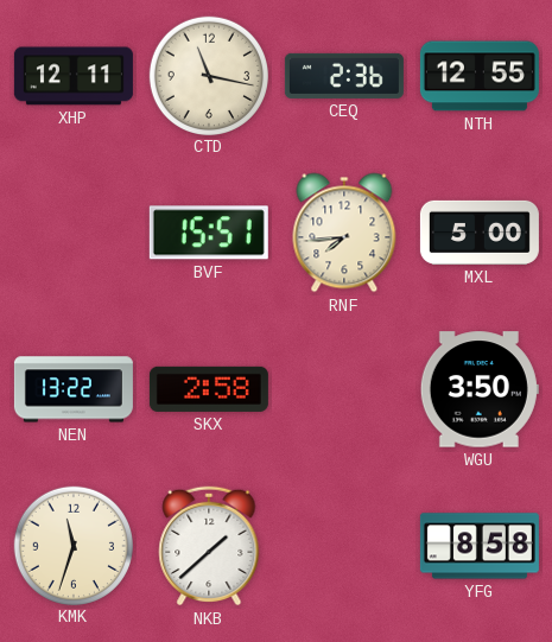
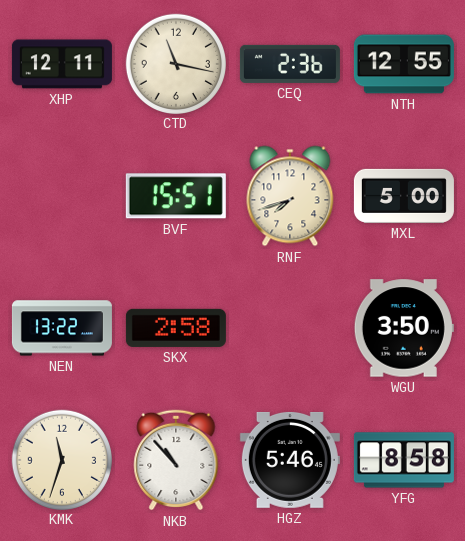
RNF: 7:44 -> 7:42
NKB: 1:38 -> 10:53
HGZ: none -> 5:46
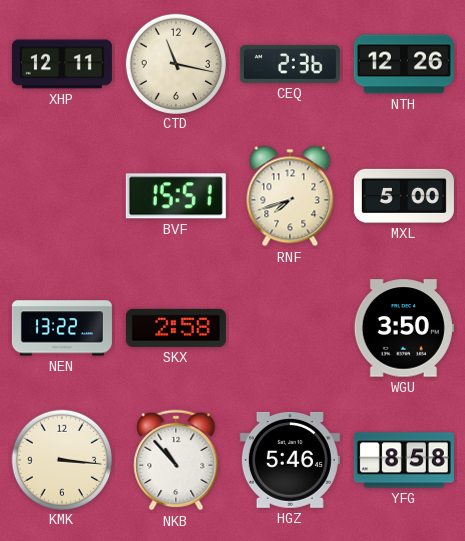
NTH: 12:55 -> 12:26
KMK: 11:33 -> 3:16
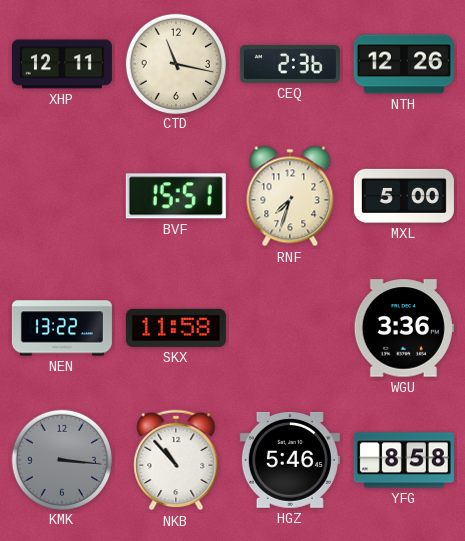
RNF: 7:42 -> 7:33
SKX: 2:58 -> 11:58
WGU: 3:50 -> 3:36
KMK dial: cream -> grey
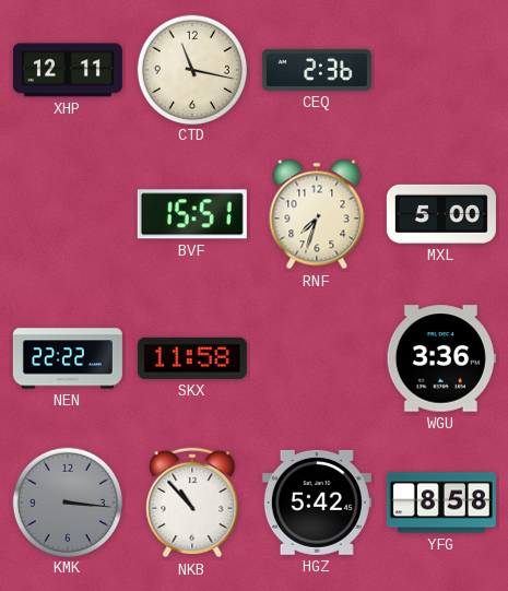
NTH: 12:26 -> none
NEN: 13:22 -> 22:22
HGZ: 5:46 -> 5:42
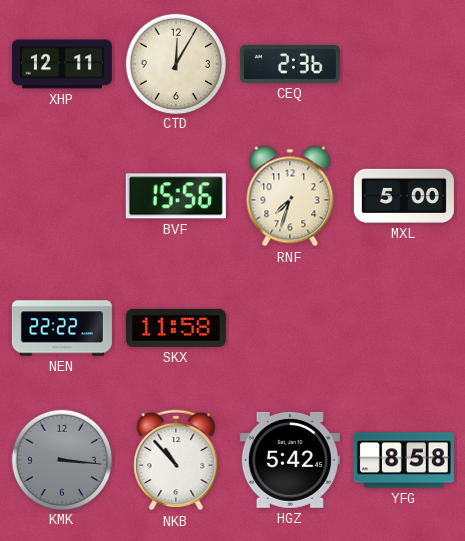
CTD: 11:17 -> 12:05
BVF: 15:51 -> 15:56
WGU: 3:36 -> none
